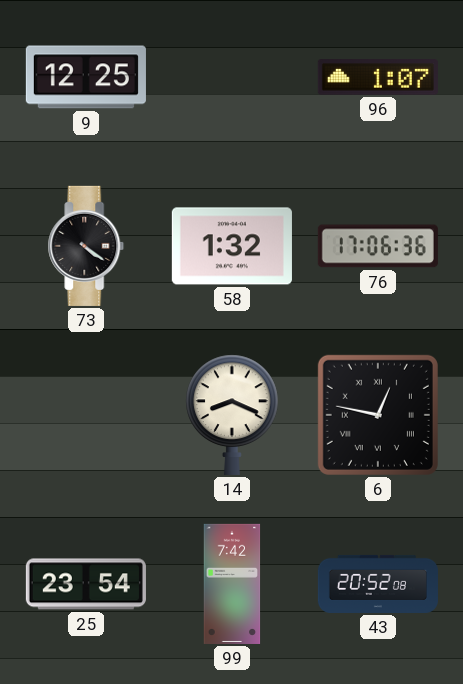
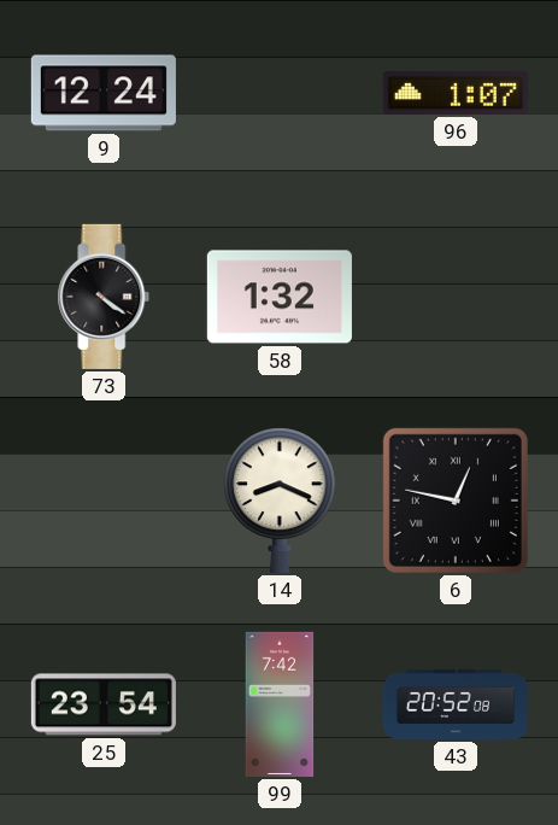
9: 12:25 -> 12:24
76: 17:06 -> none
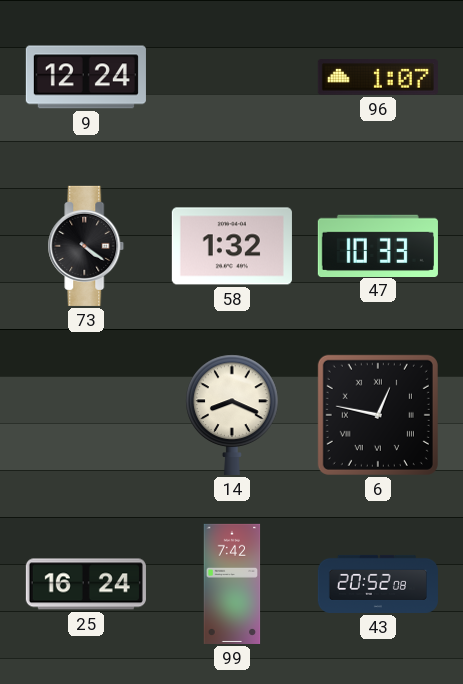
47: none -> 10:33
25: 23:54 -> 16:24
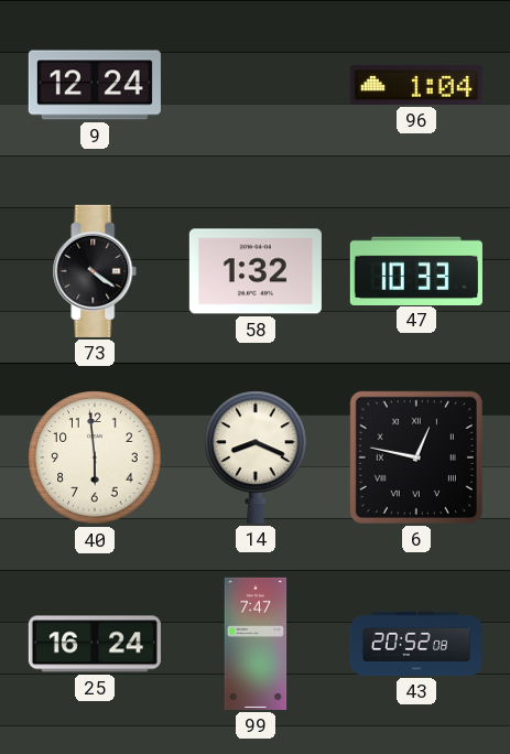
96: 1:07 -> 1:04
40: none -> 5:59
99: 7:42 -> 7:47
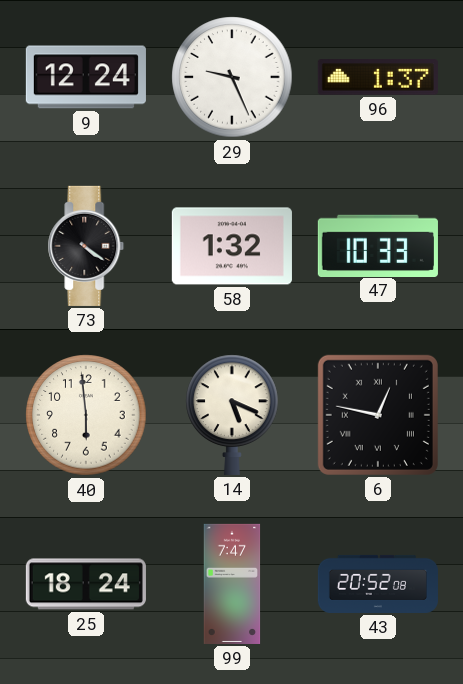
29: none -> 9:26
96: 1:04 -> 1:37
14: 8:19 -> 5:19
25: 16:24 -> 18:24
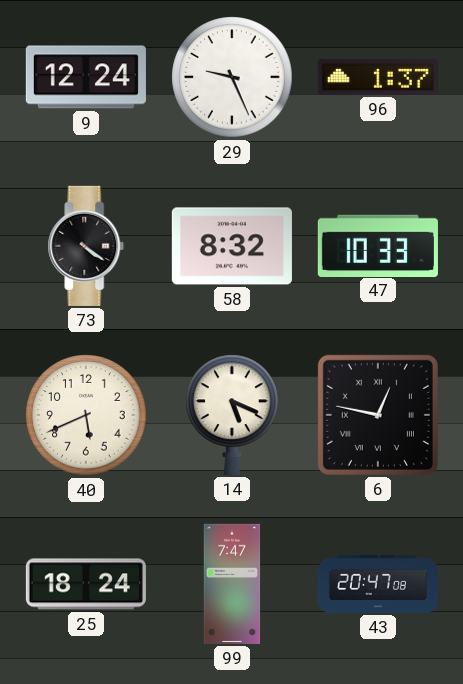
58: 1:32 -> 8:32
40: 5:59 -> 5:41
43: 20:52 -> 20:47
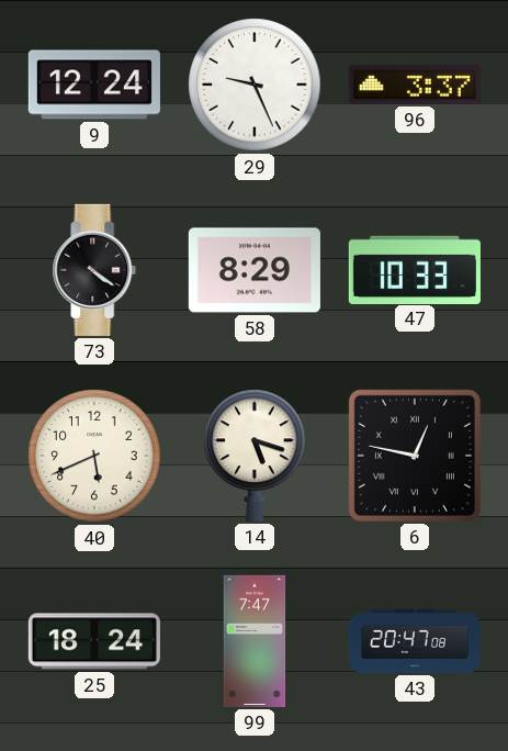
96: 1:37 -> 3:37
58: 8:32 -> 8:29
14: 5:19 -> 5:18
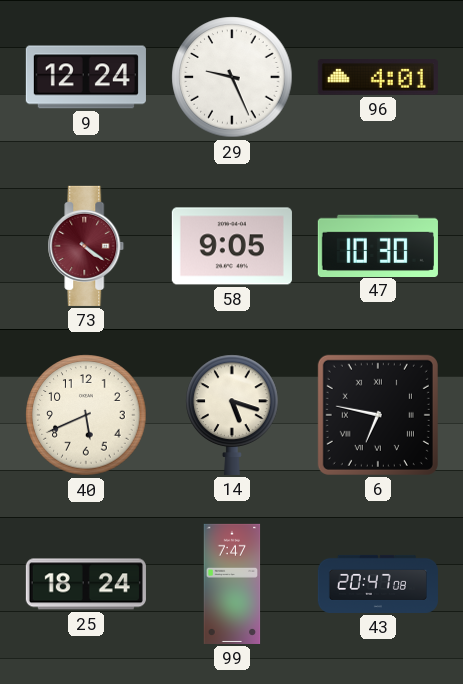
96: 3:37 -> 4:01
73 dial: black -> burgundy
58: 8:29 -> 9:05
47: 10:33 -> 10:30
6: 12:47 -> 6:47
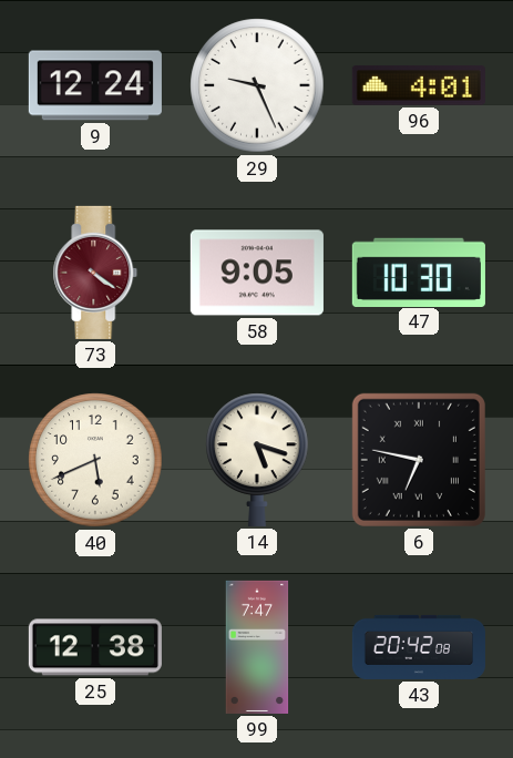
25: 18:24 -> 12:38
43: 20:47 -> 20:42
